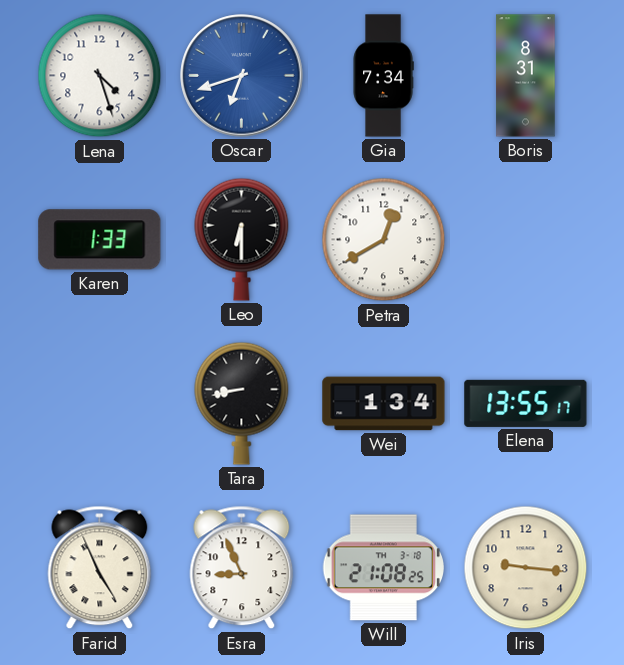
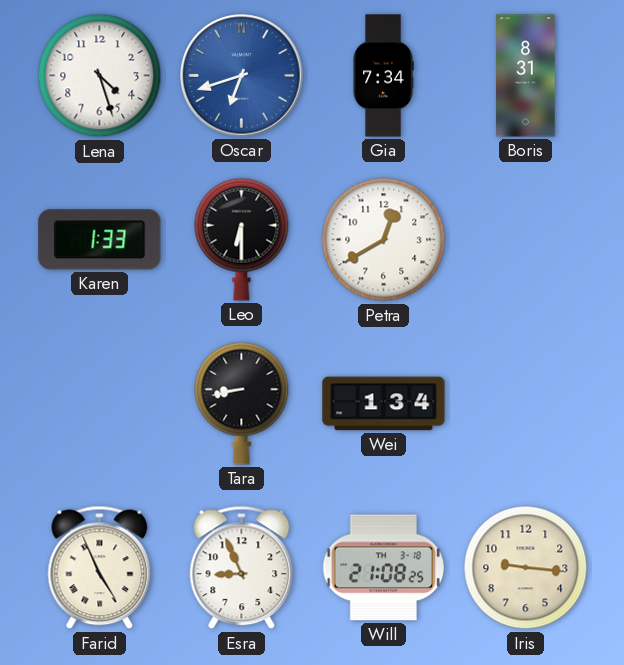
Elena: 13:55 -> none
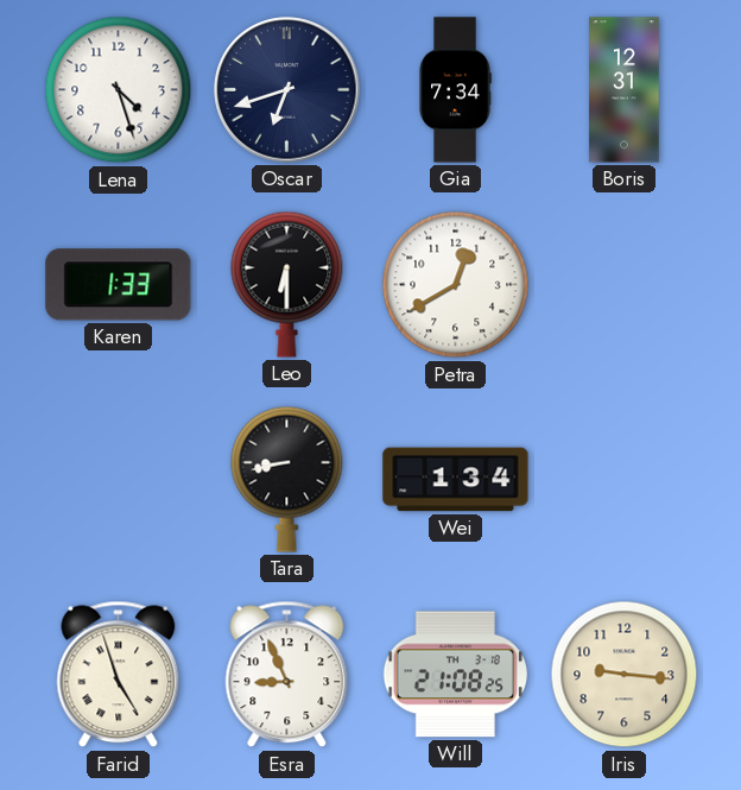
Oscar dial: blue -> navy
Boris: 8:31 -> 12:31
Farid: 4:56 -> 4:57
